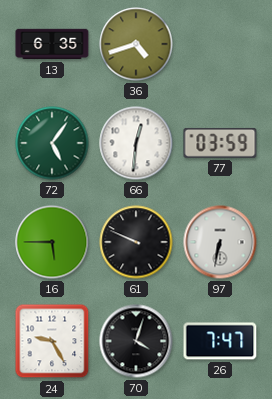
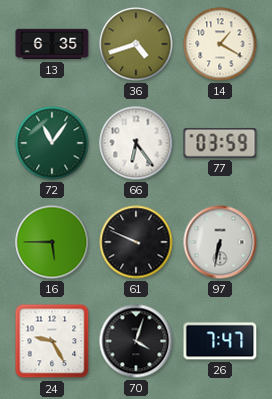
14: none -> 1:20
72: 5:06 -> 11:06
66: 12:31 -> 6:24
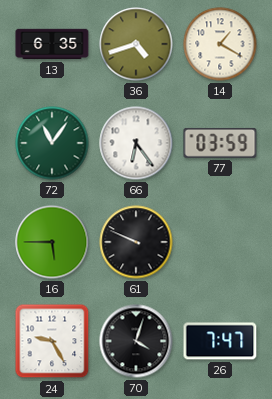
97: 6:32 -> none
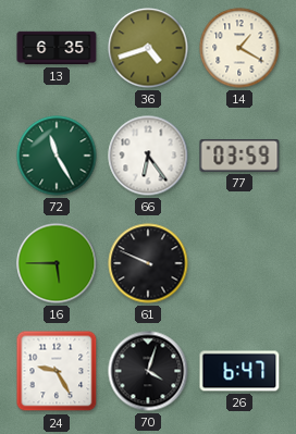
72: 11:06 -> 11:25
26: 7:47 -> 6:47
